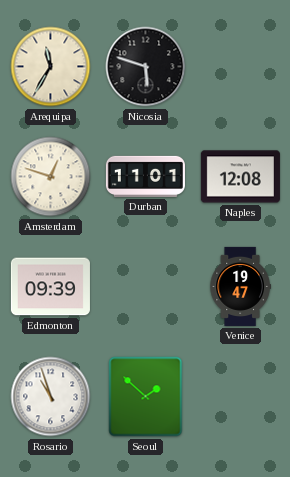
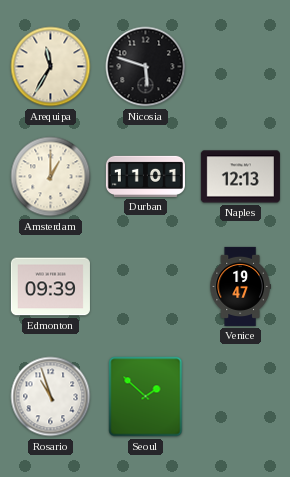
Amsterdam: 12:48 -> 1:00
Naples: 12:08 -> 12:13
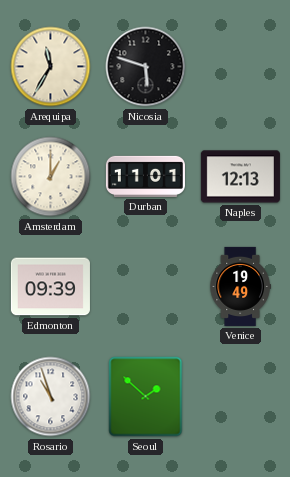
Venice: 19:47 -> 19:49
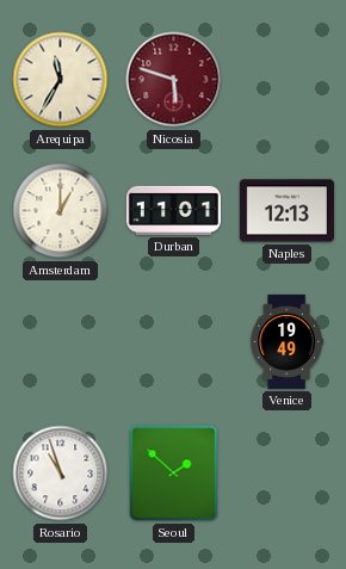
Nicosia dial: black -> burgundy
Edmonton: 09:39 -> none
